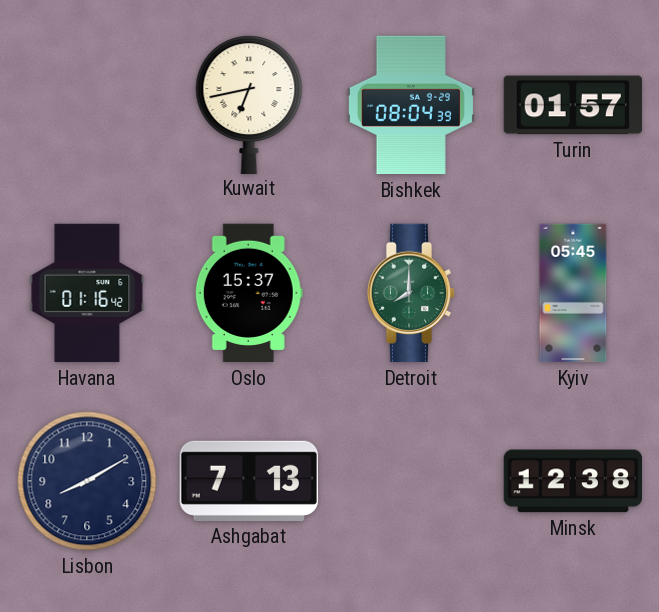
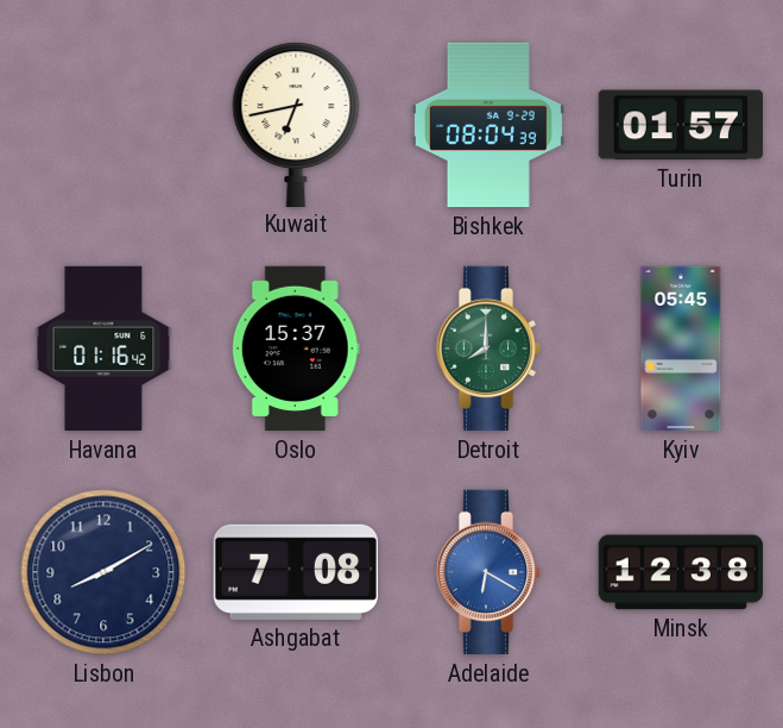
Ashgabat: 7:13 -> 7:08
Adelaide: none -> 6:20
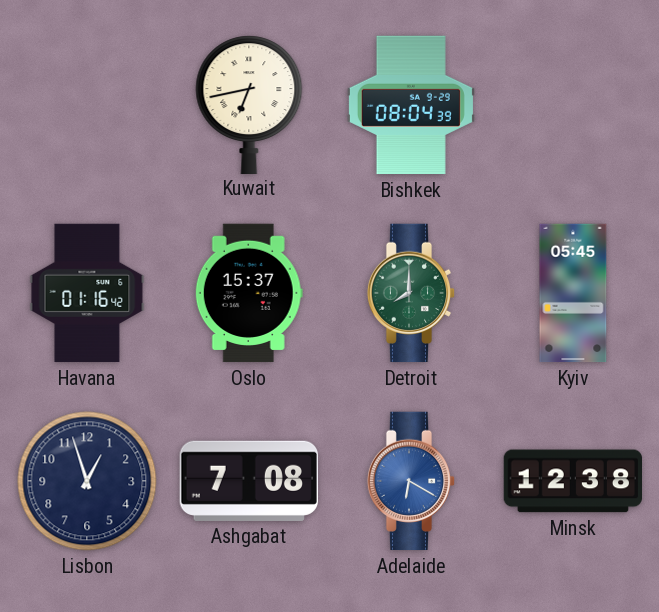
Turin: 01:57 -> none
Lisbon: 8:10 -> 12:57
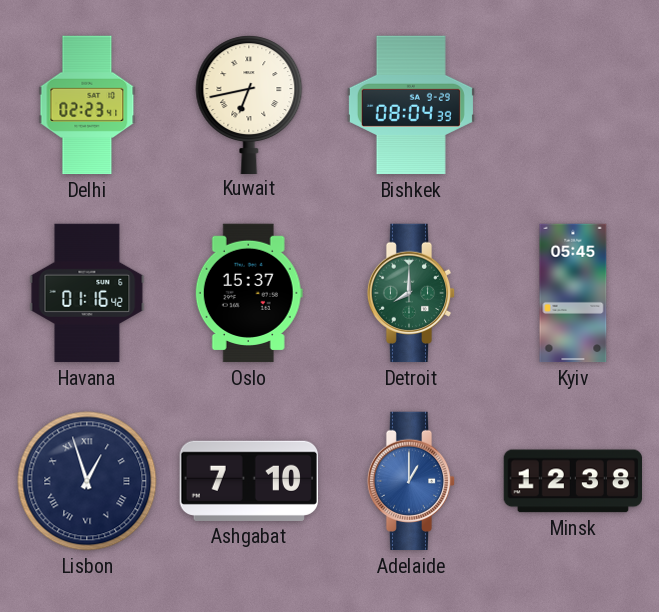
Delhi: none -> 02:23
Lisbon numerals: Arabic -> Roman
Ashgabat: 7:08 -> 7:10
Adelaide: 6:20 -> 1:00
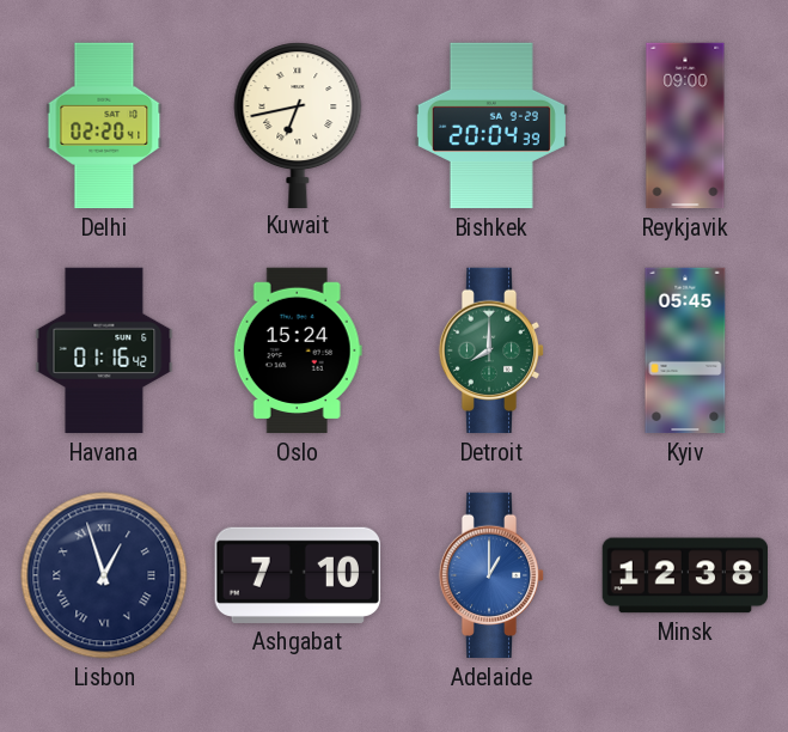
Delhi: 02:23 -> 02:20
Bishkek: 08:04 -> 20:04
Reykjavik: none -> 09:00
Oslo: 15:37 -> 15:24
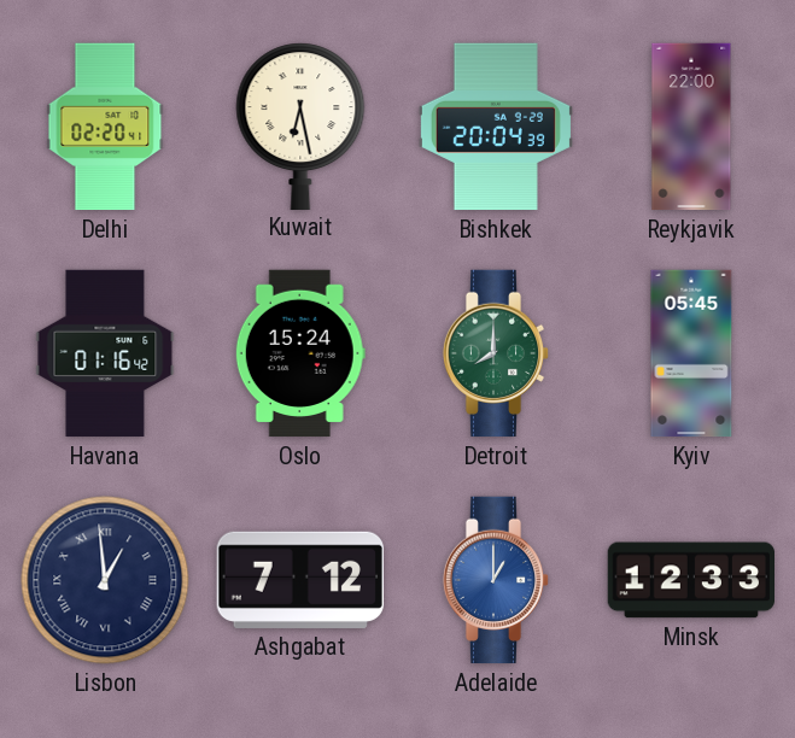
Kuwait: 6:43 -> 6:28
Reykjavik: 09:00 -> 22:00
Lisbon: 12:57 -> 12:59
Ashgabat: 7:10 -> 7:12
Minsk: 12:38 -> 12:33
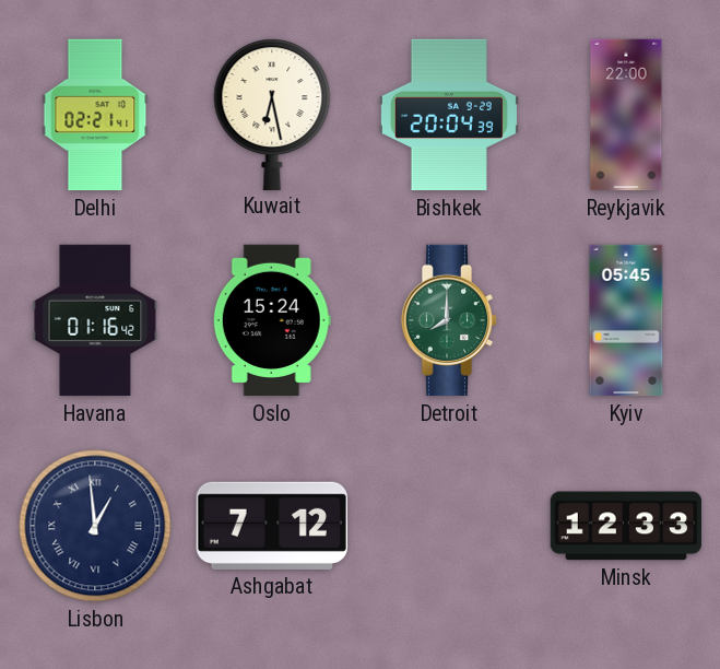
Delhi: 02:20 -> 02:21
Adelaide: 1:00 -> none
